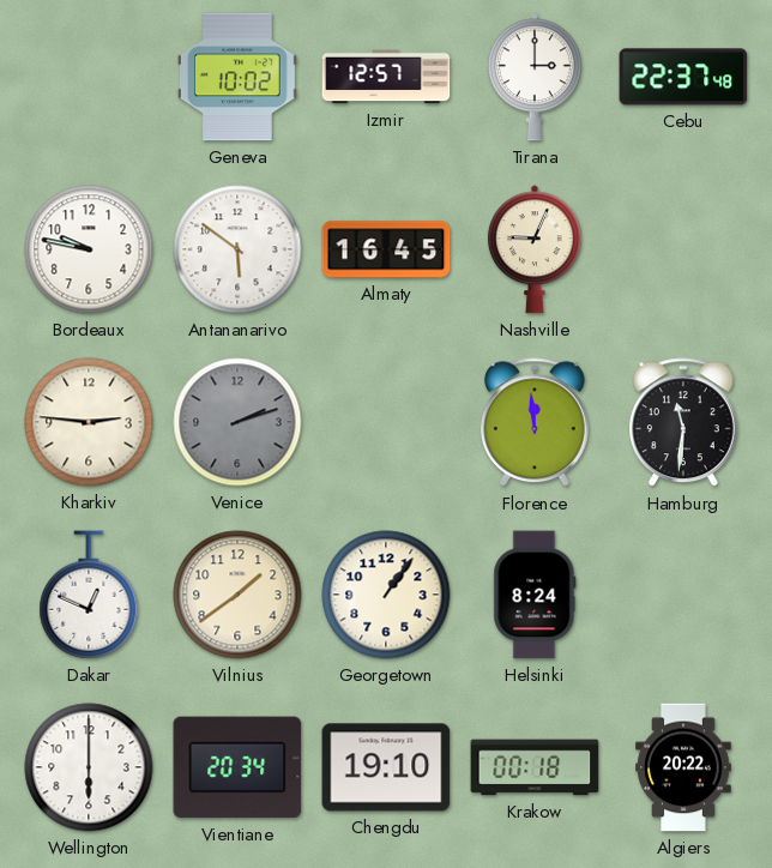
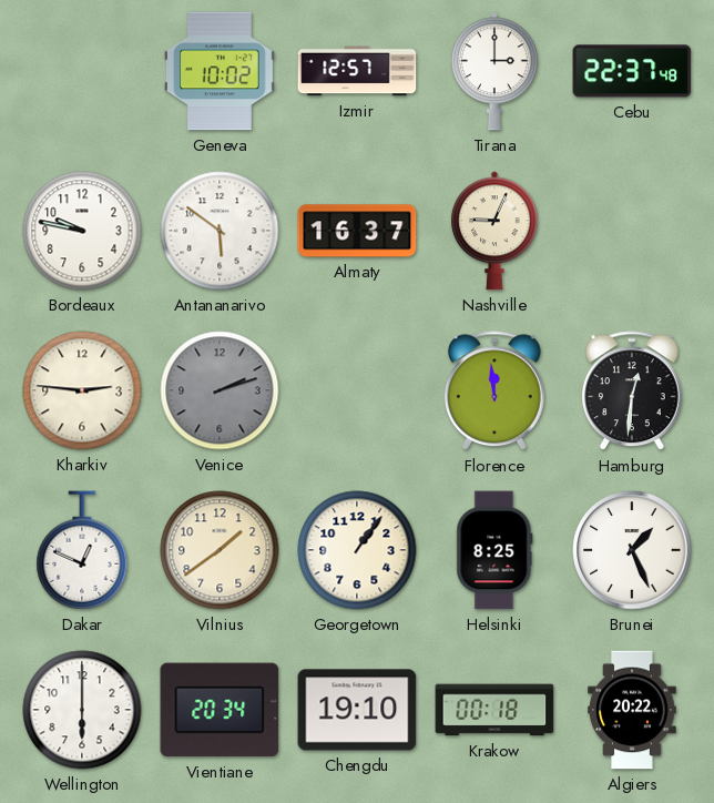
Almaty: 16:45 -> 16:37
Hamburg: 11:31 -> 12:31
Helsinki: 8:24 -> 8:25
Brunei: none -> 1:26
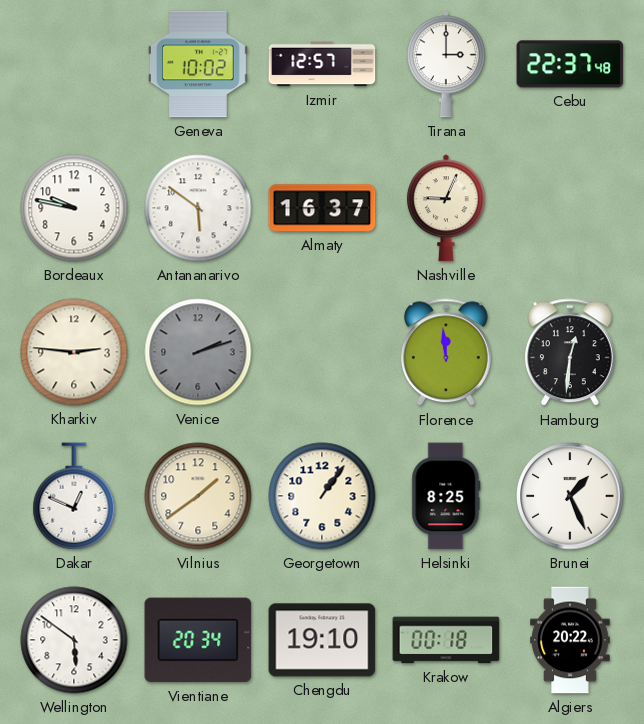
Wellington: 6:00 -> 5:51
